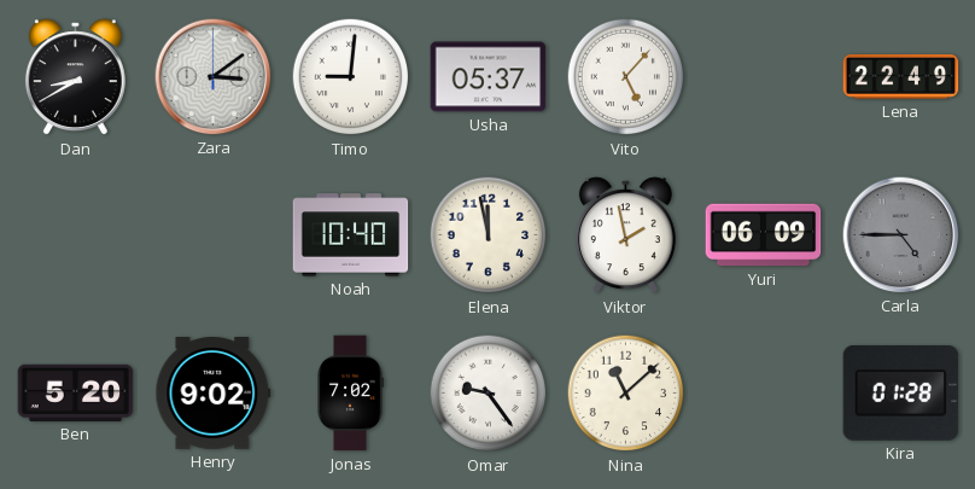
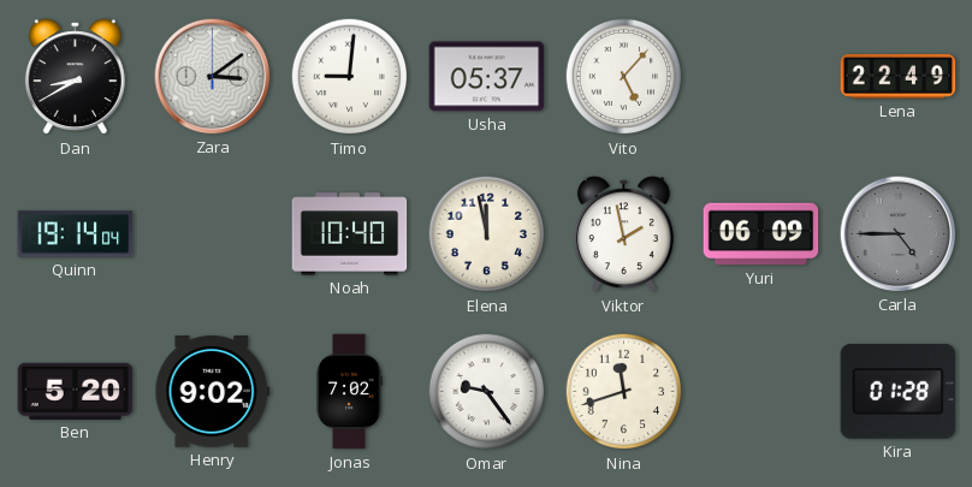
Quinn: none -> 19:14
Nina: 11:08 -> 11:42
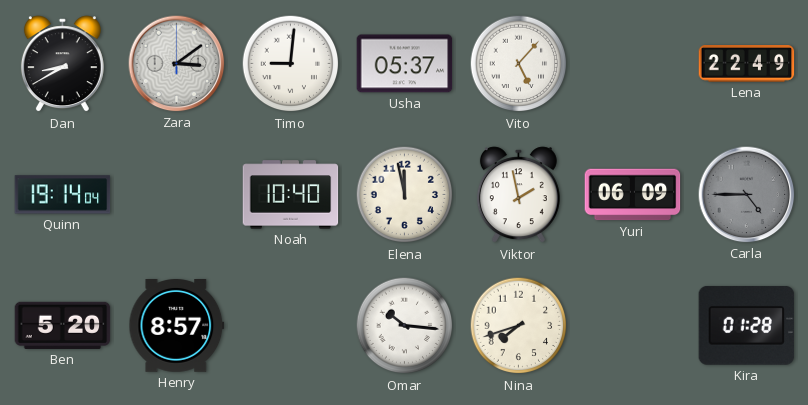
Henry: 9:02 -> 8:57
Jonas: 7:02 -> none
Omar: 9:24 -> 10:16
Nina: 11:42 -> 7:42
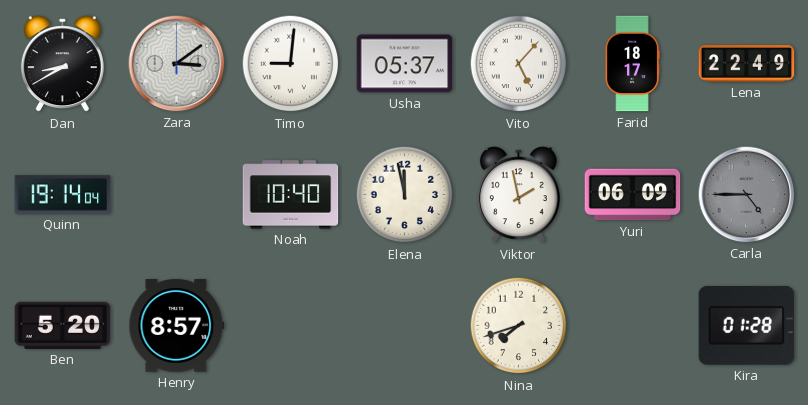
Farid: none -> 18:17
Omar: 10:16 -> none
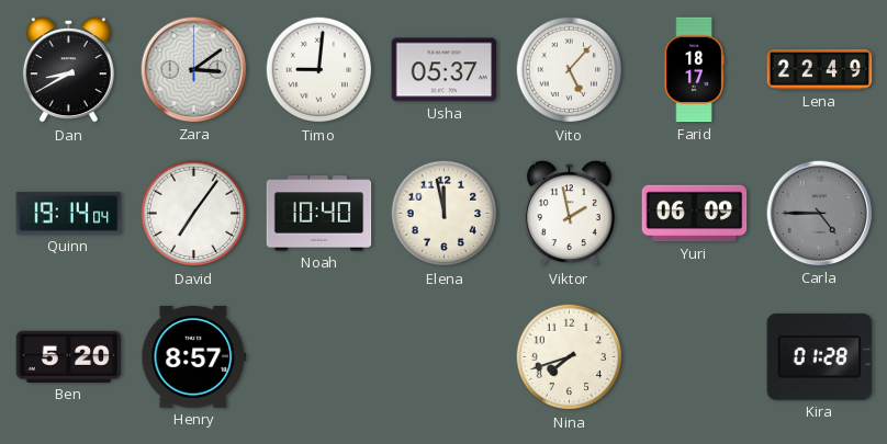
David: none -> 7:06
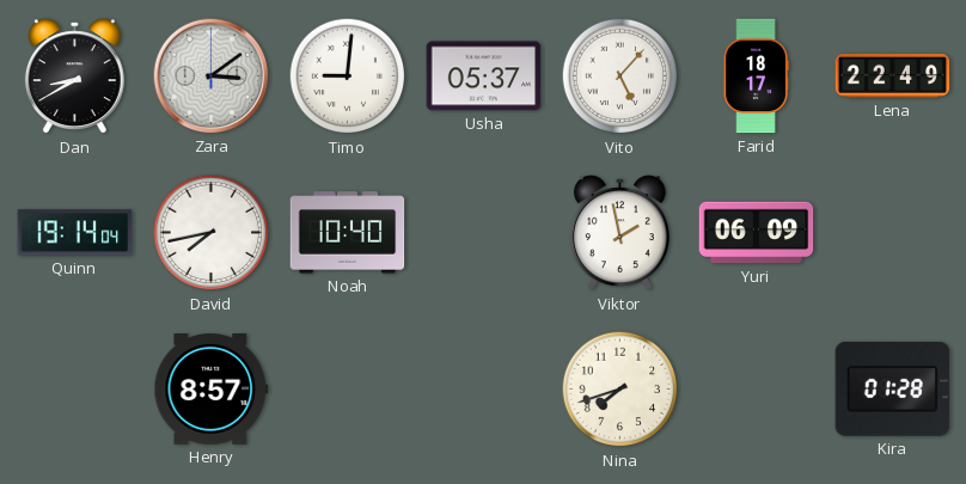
David: 7:06 -> 7:43
Elena: 11:58 -> none
Carla: 4:45 -> none
Ben: 5:20 -> none
